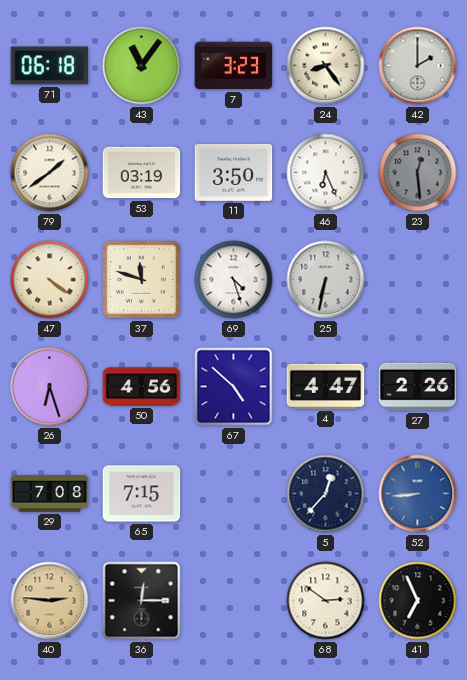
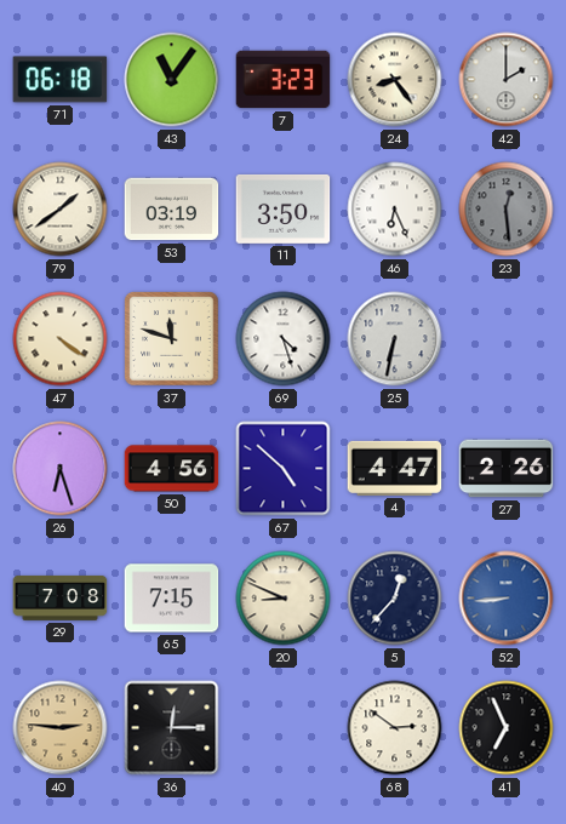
20: none -> 8:49
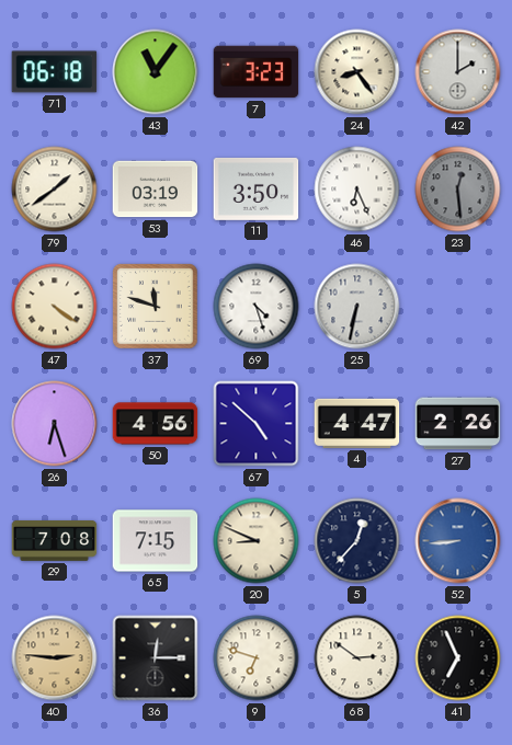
9: none -> 6:48
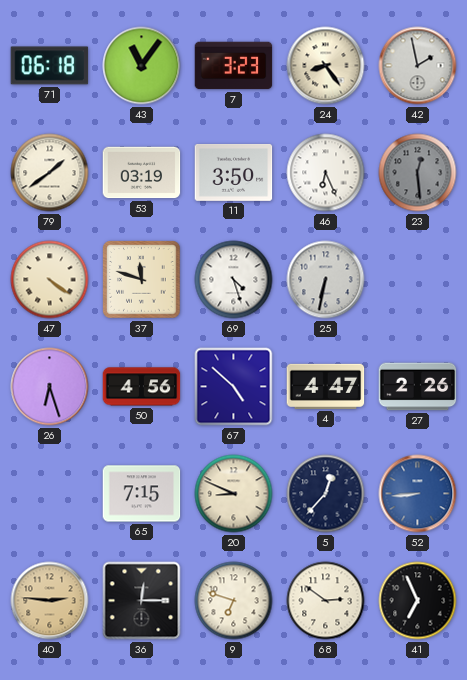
42: 2:00 -> 1:58
29: 7:08 -> none
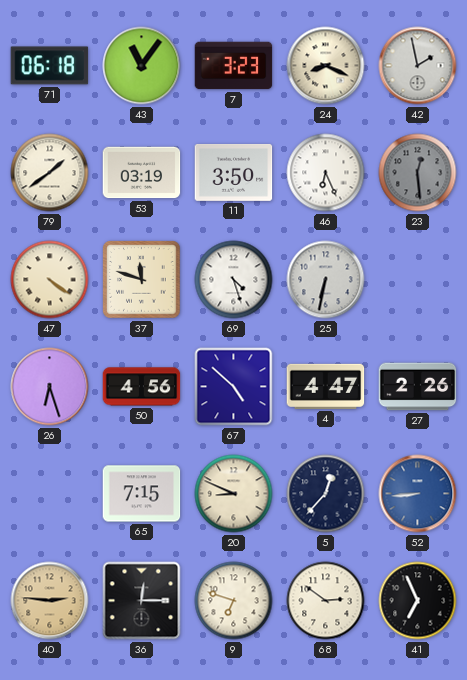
24: 8:24 -> 8:19
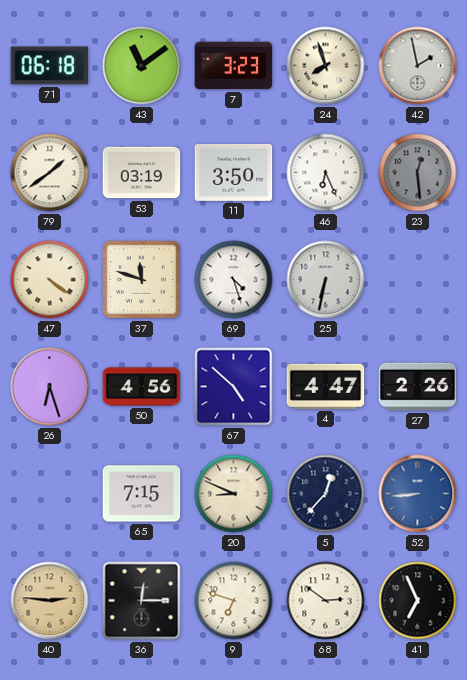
43: 11:06 -> 11:09
24: 8:19 -> 7:57
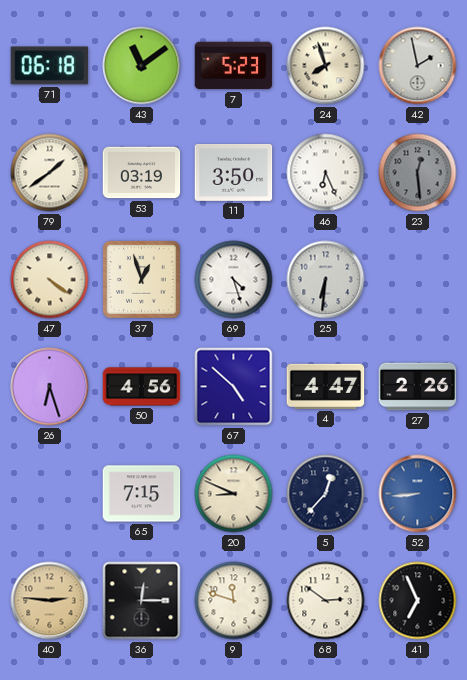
7: 3:23 -> 5:23
37: 11:48 -> 12:57
25: 6:32 -> 6:31
9: 6:48 -> 11:48
